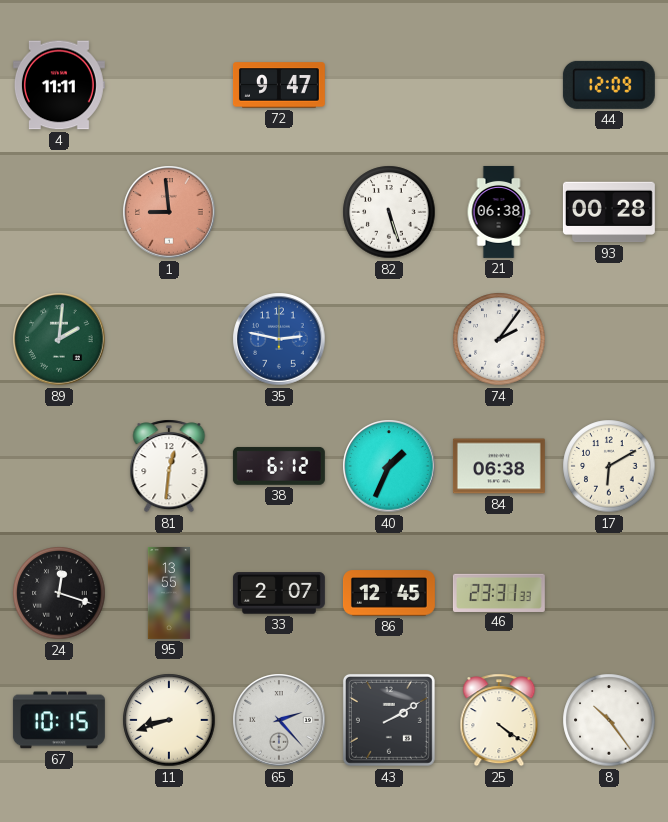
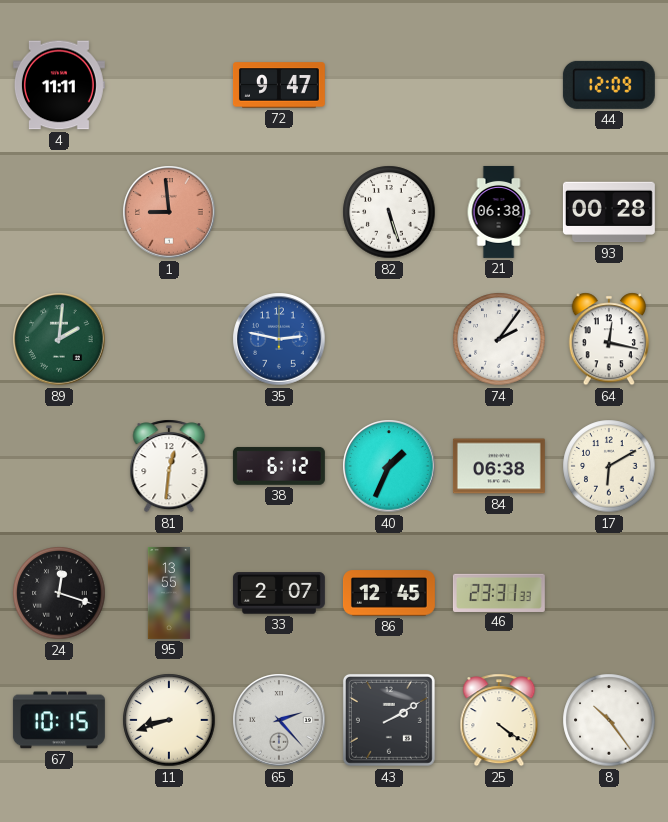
64: none -> 12:17
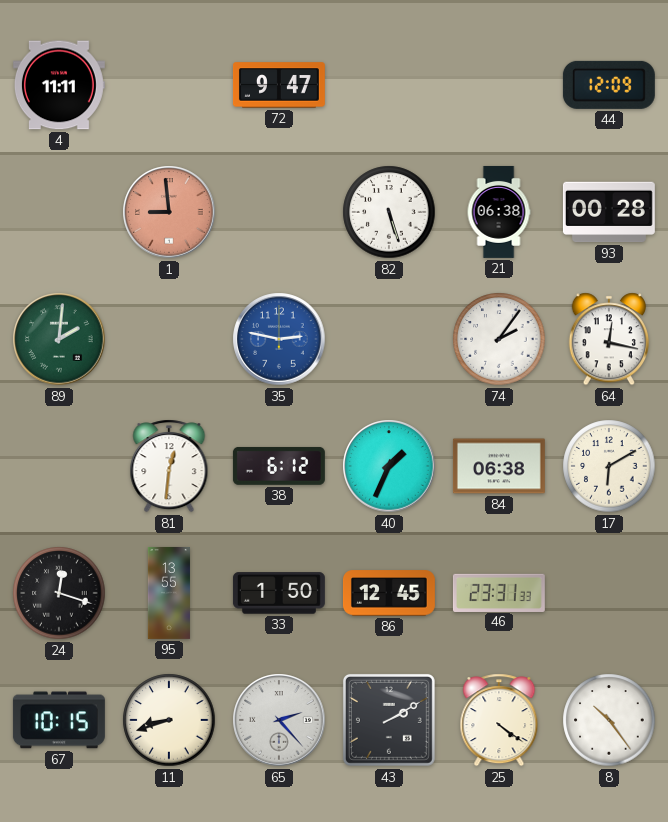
33: 2:07 -> 1:50
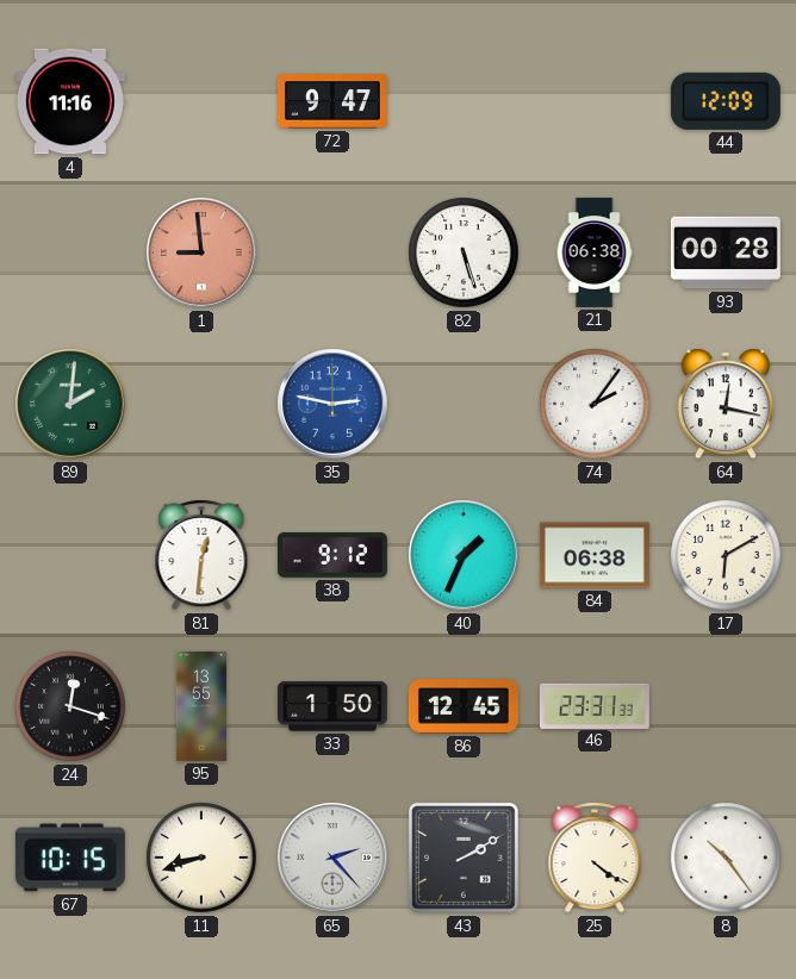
4: 11:11 -> 11:16
38: 6:12 -> 9:12
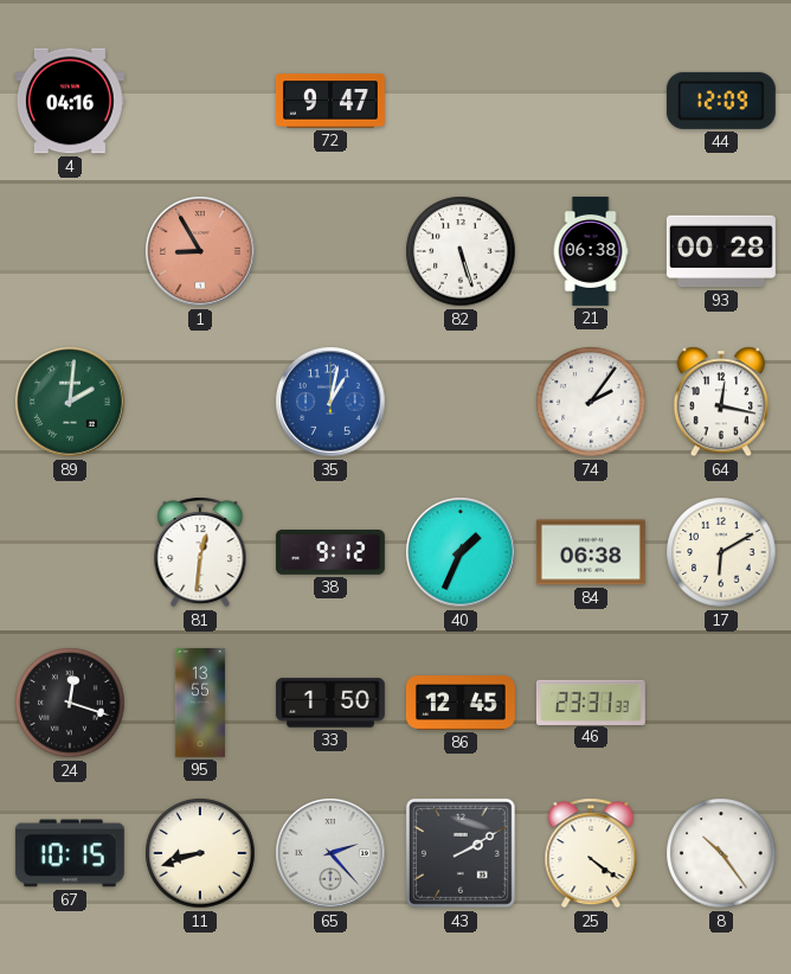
4: 11:16 -> 04:16
1: 8:59 -> 8:55
35: 2:47 -> 1:02
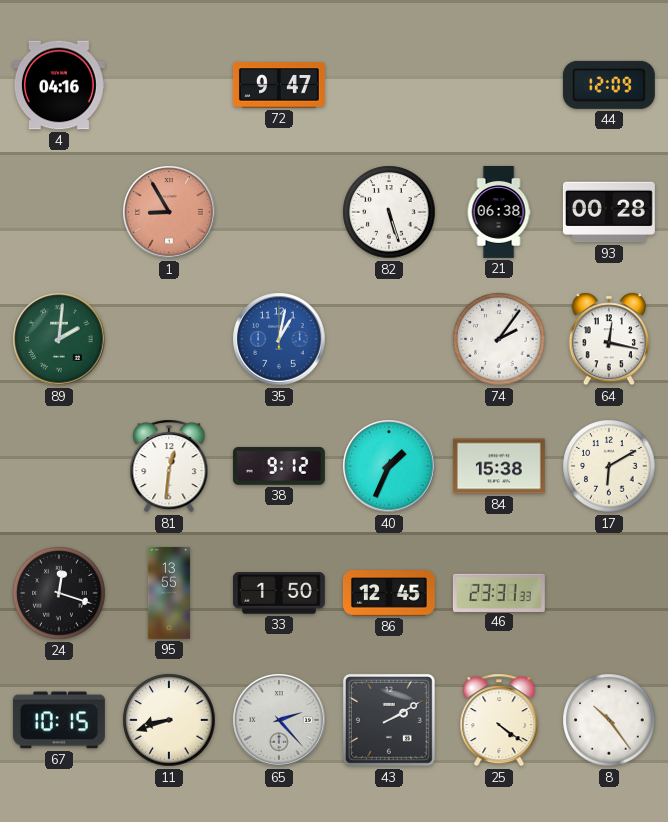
84: 06:38 -> 15:38
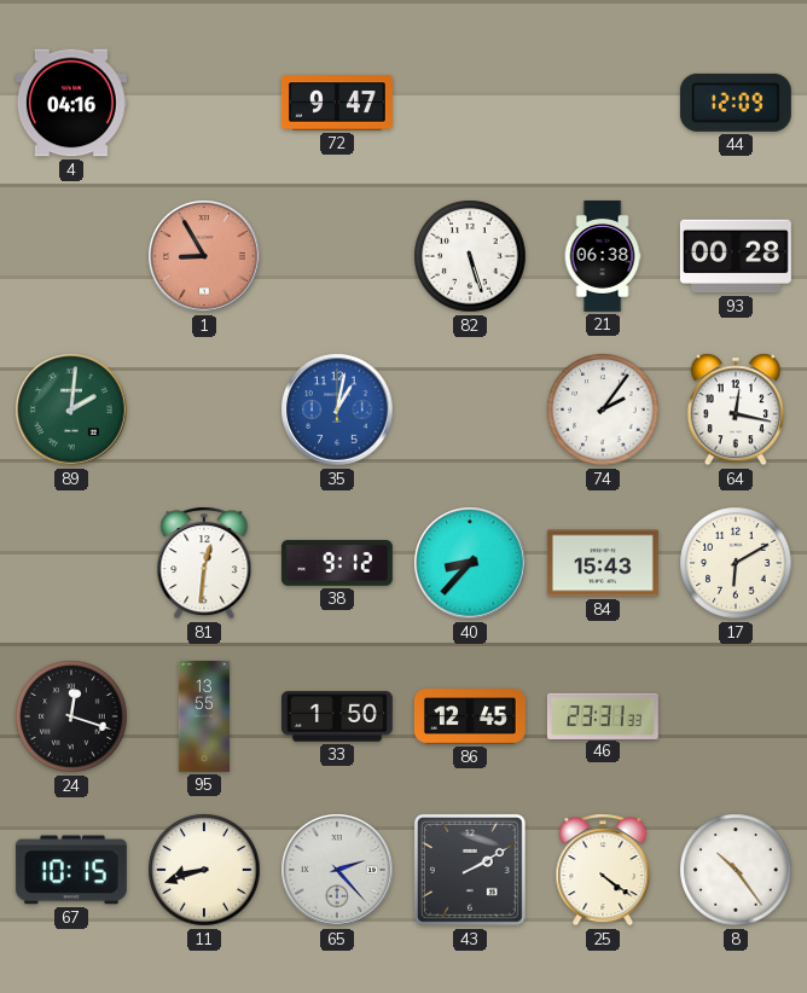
40: 1:34 -> 8:37
84: 15:38 -> 15:43
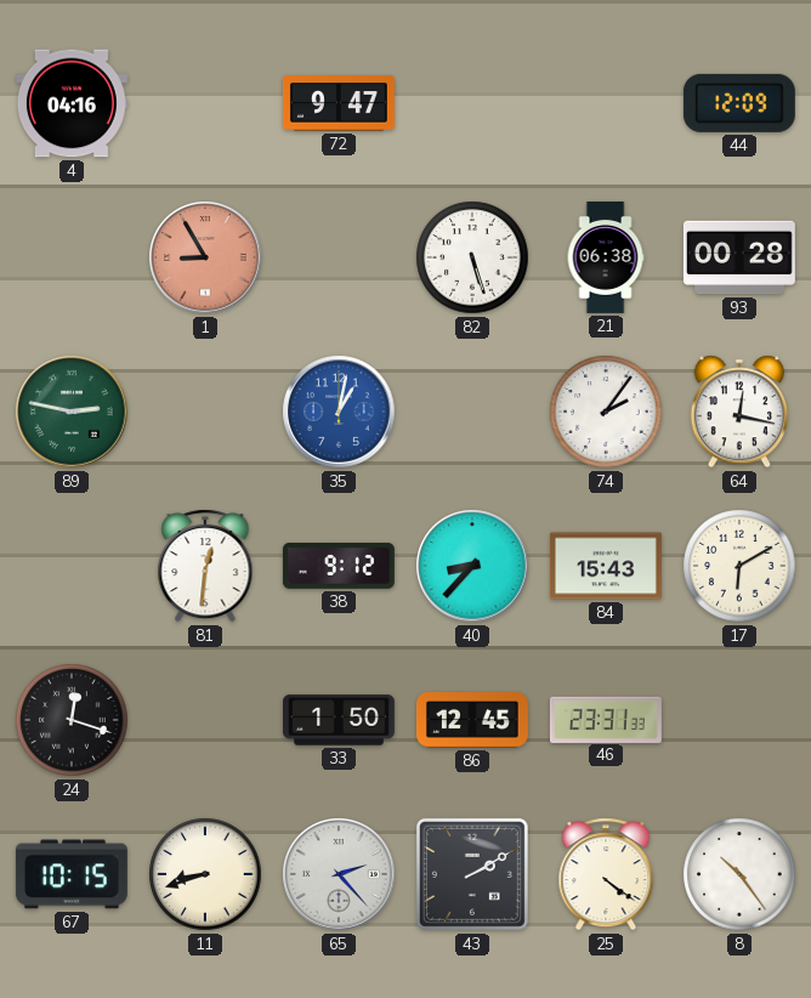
89: 2:01 -> 2:47
95: 13:55 -> none
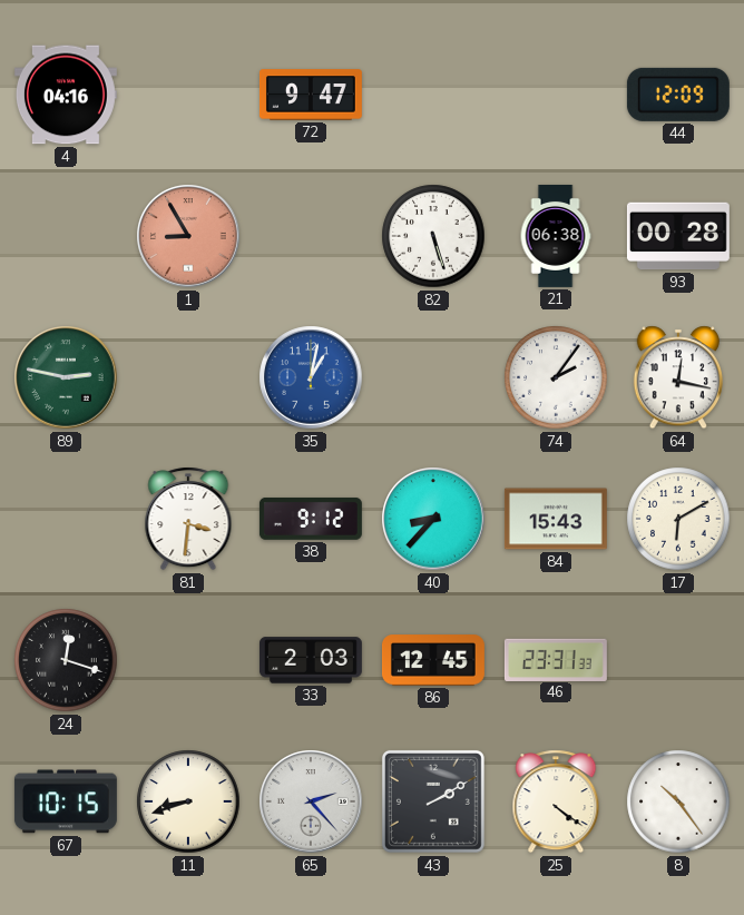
81: 12:31 -> 3:31
33: 1:50 -> 2:03
